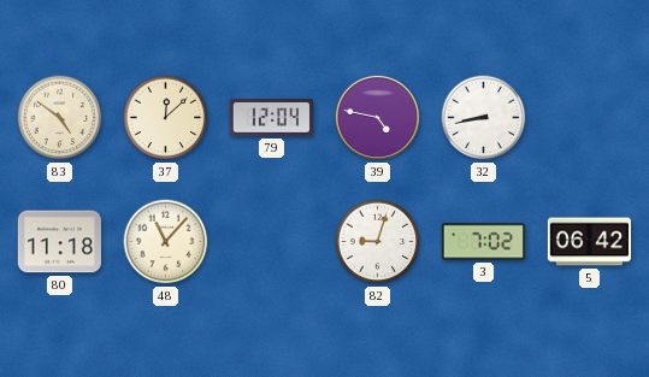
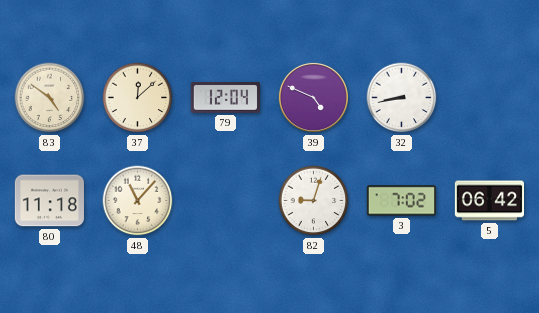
39: 4:47 -> 4:49
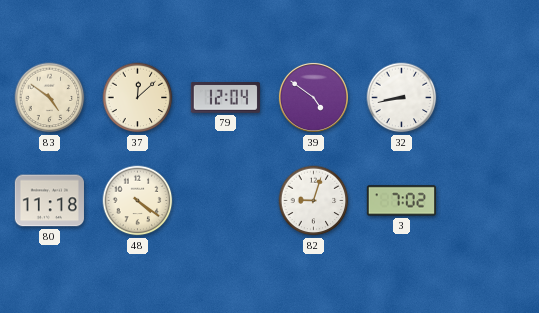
39: 4:49 -> 4:51
48: 11:07 -> 4:21
5: 06:42 -> none
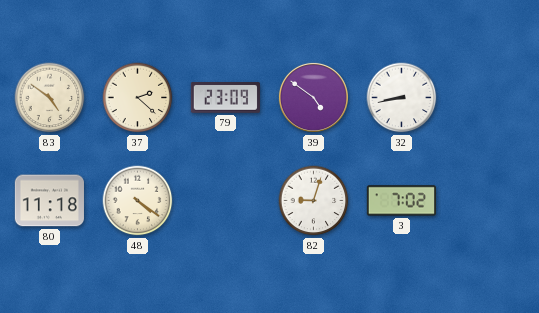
37: 12:08 -> 2:22
79: 12:04 -> 23:09
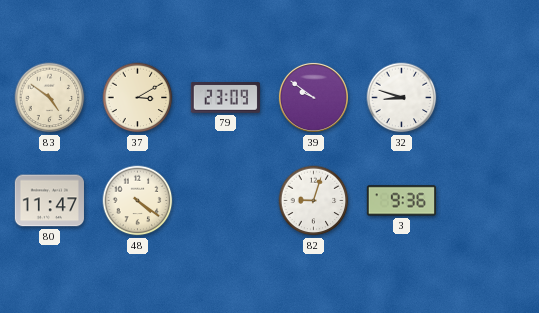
37: 2:22 -> 3:10
39: 4:51 -> 9:51
32: 8:43 -> 8:48
80: 11:18 -> 11:47
3: 7:02 -> 9:36
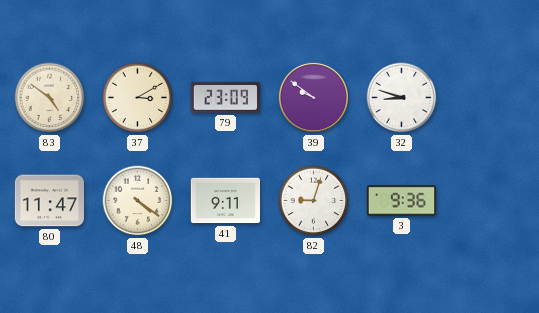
41: none -> 9:11
